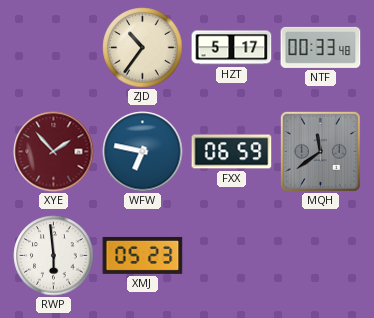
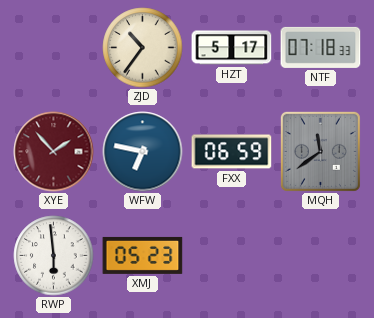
NTF: 00:33 -> 07:18
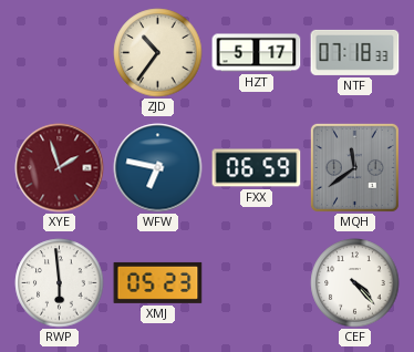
XYE: 1:53 -> 1:57
CEF: none -> 4:23
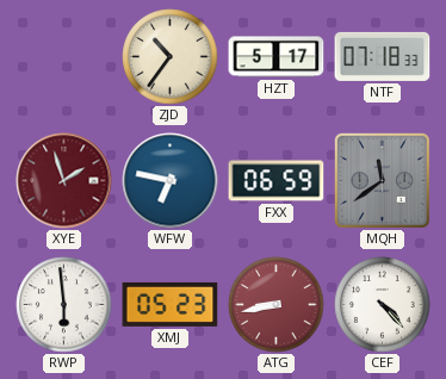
ATG: none -> 8:43
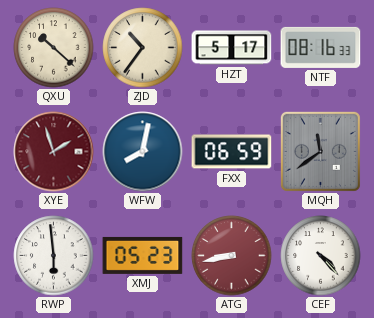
QXU: none -> 10:22
NTF: 07:18 -> 08:16
WFW: 6:47 -> 8:02
